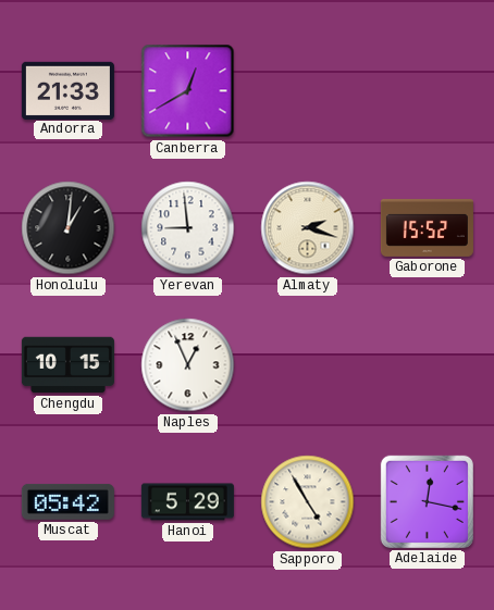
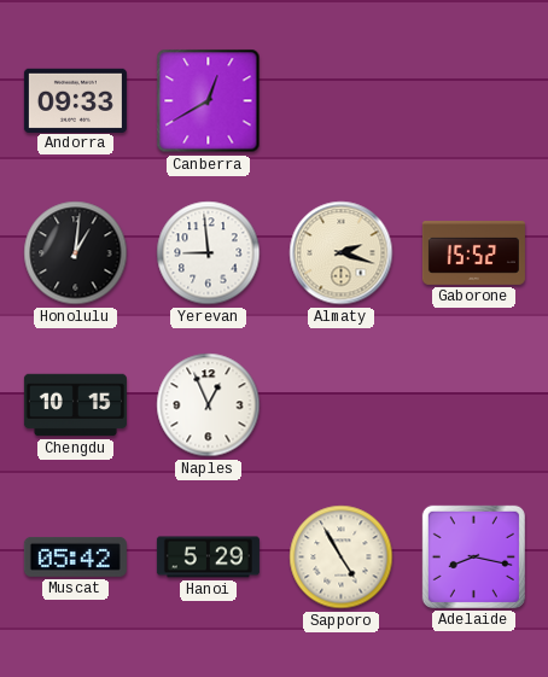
Andorra: 21:33 -> 09:33
Adelaide: 12:17 -> 8:17
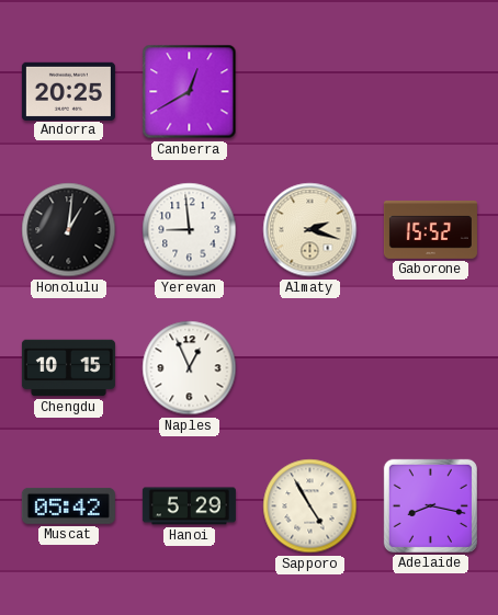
Andorra: 09:33 -> 20:25
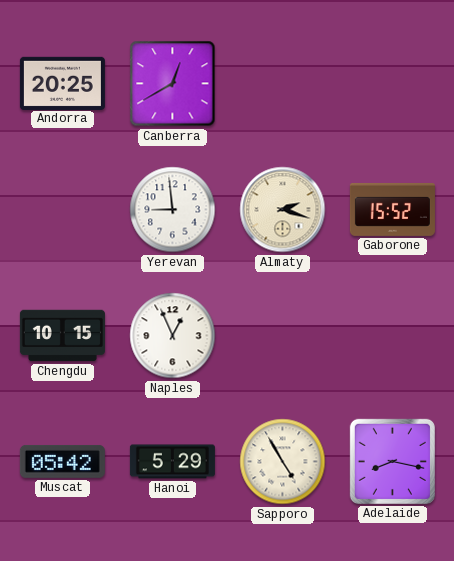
Honolulu: 1:01 -> none
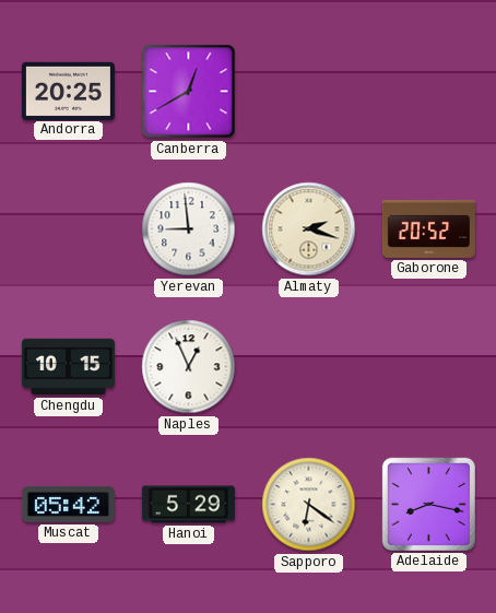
Gaborone: 15:52 -> 20:52
Sapporo: 4:55 -> 6:21
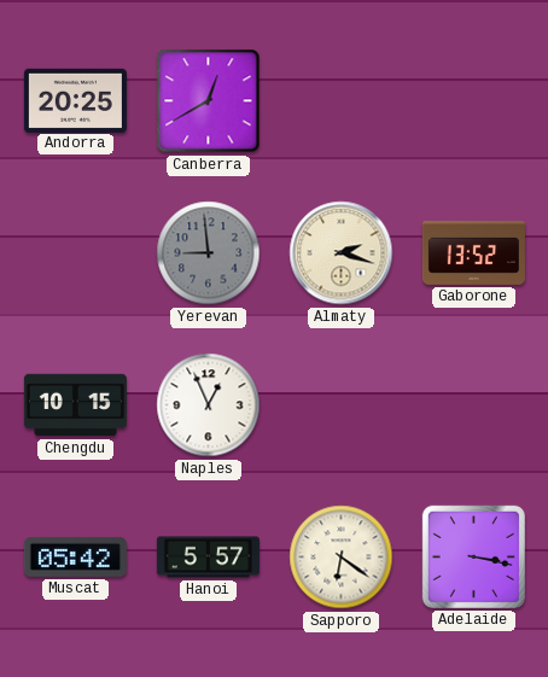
Yerevan dial: white -> grey
Gaborone: 20:52 -> 13:52
Hanoi: 5:29 -> 5:57
Adelaide: 8:17 -> 3:17
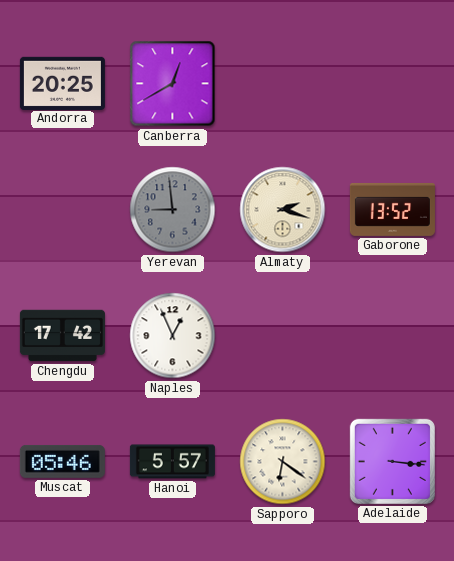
Chengdu: 10:15 -> 17:42
Muscat: 05:42 -> 05:46
Adelaide: 3:17 -> 3:16
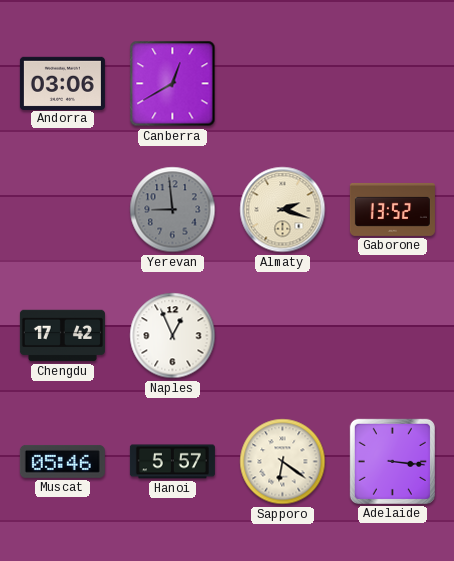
Andorra: 20:25 -> 03:06
